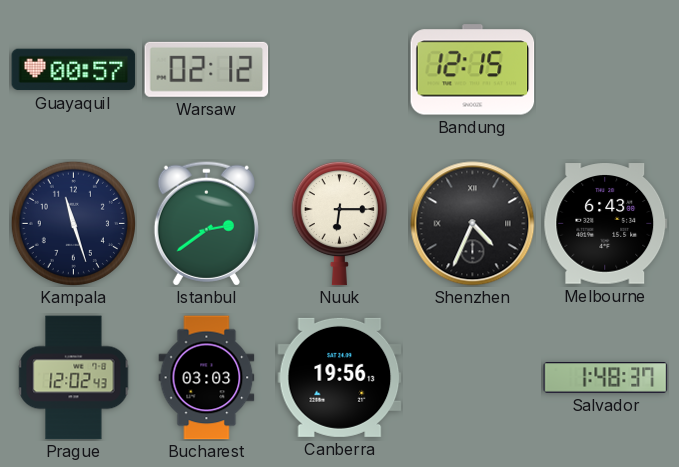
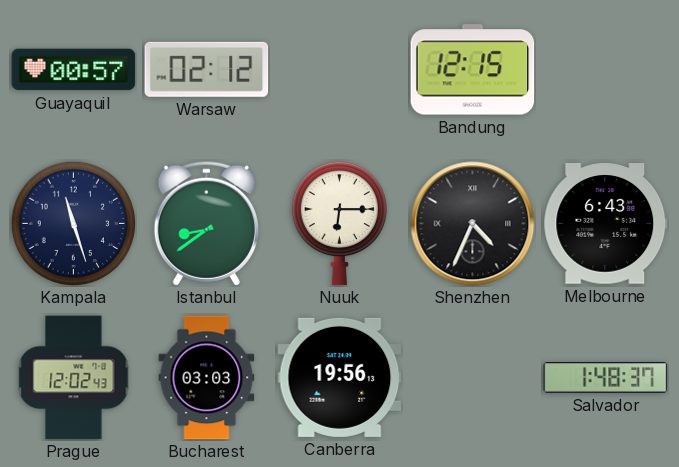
Istanbul: 2:39 -> 8:39
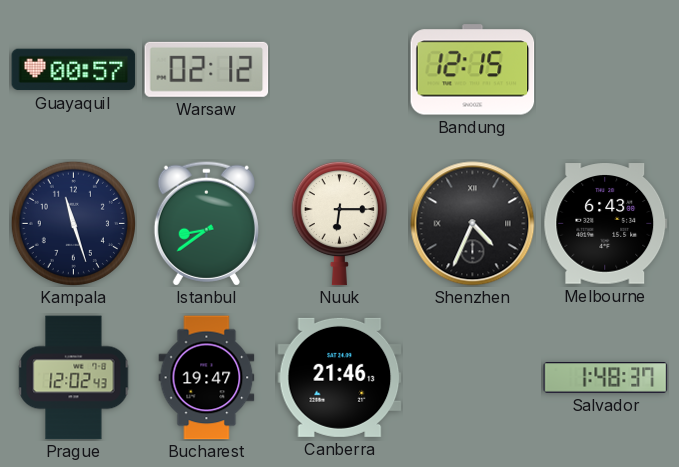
Bucharest: 03:03 -> 19:47
Canberra: 19:56 -> 21:46
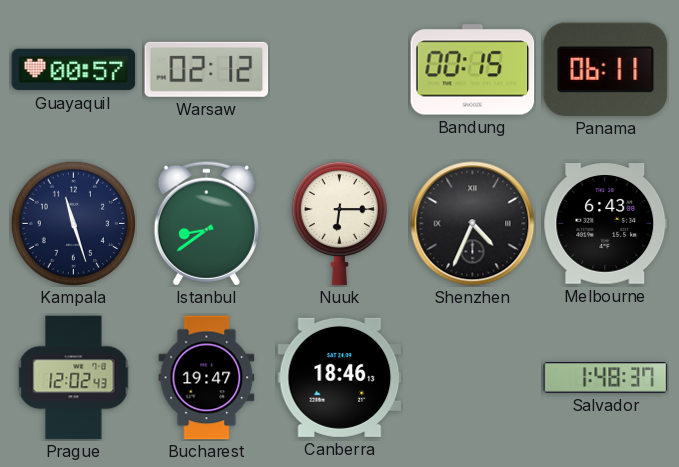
Bandung: 12:15 -> 00:15
Panama: none -> 06:11
Canberra: 21:46 -> 18:46
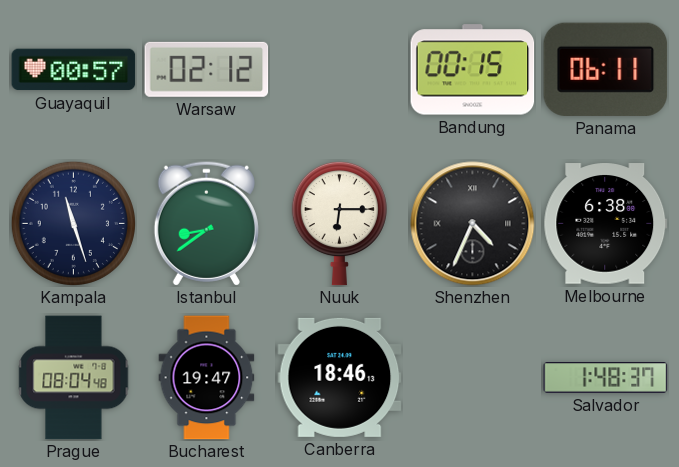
Melbourne: 6:43 -> 6:38
Prague: 12:02 -> 08:04
